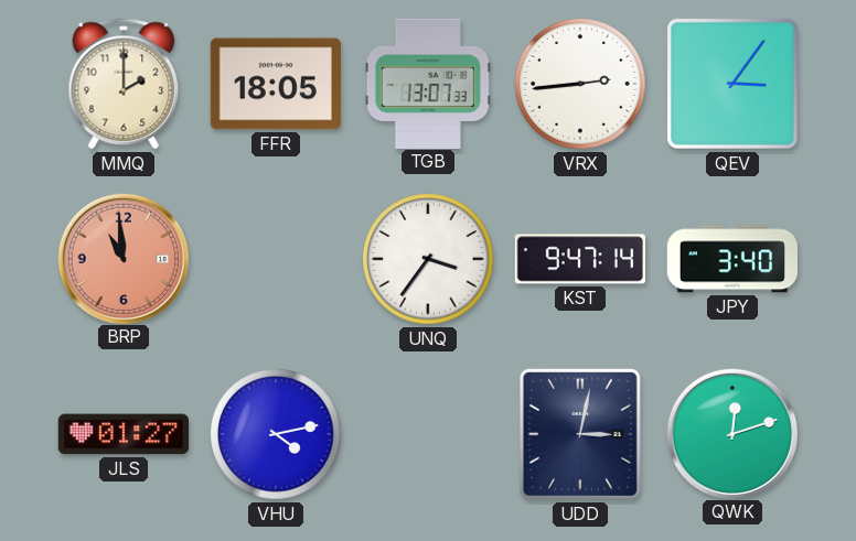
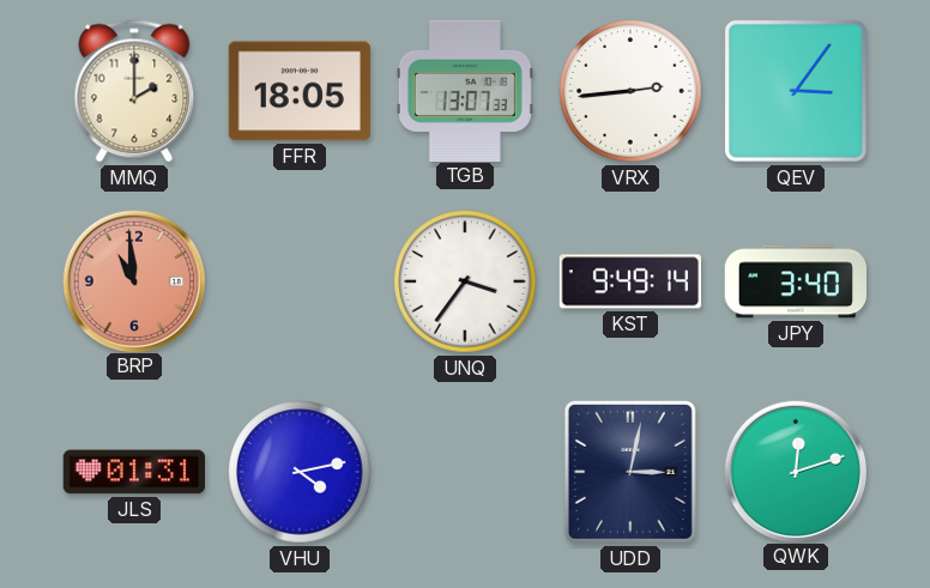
KST: 9:47 -> 9:49
JLS: 01:27 -> 01:31
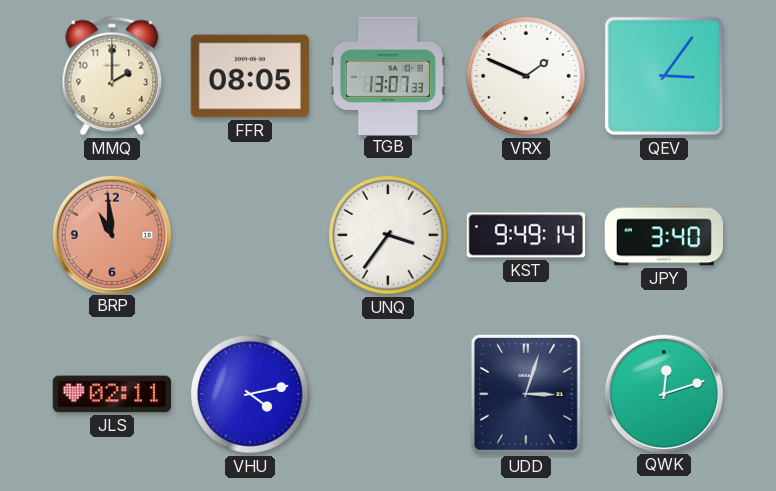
FFR: 18:05 -> 08:05
VRX: 2:44 -> 1:49
JLS: 01:31 -> 02:11
UDD: 3:02 -> 3:03
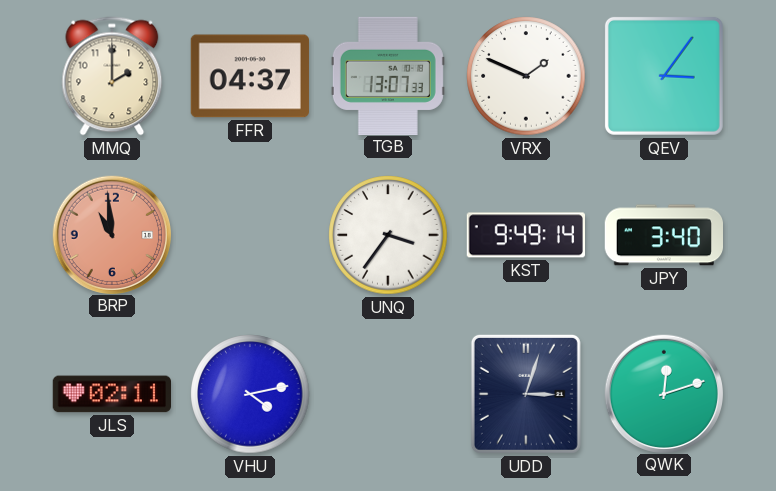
FFR: 08:05 -> 04:37
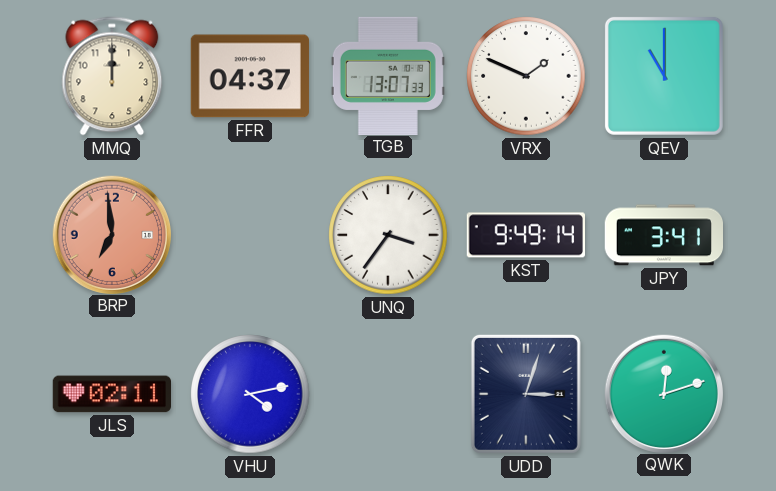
MMQ: 2:00 -> 12:00
QEV: 3:06 -> 11:00
BRP: 10:59 -> 6:59
JPY: 3:40 -> 3:41
